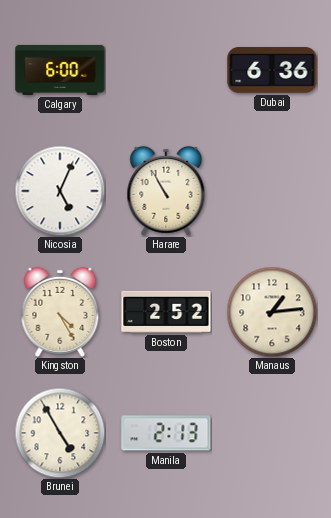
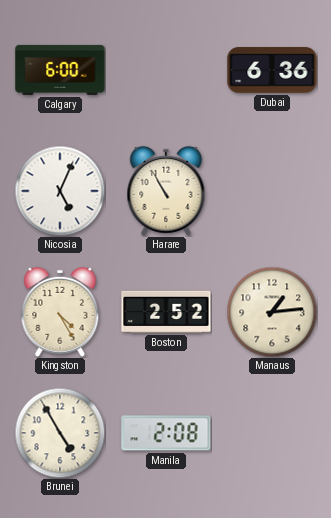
Manila: 2:13 -> 2:08
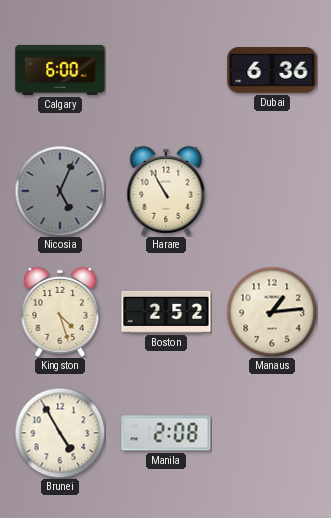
Nicosia dial: white -> grey
Kingston: 4:25 -> 4:27
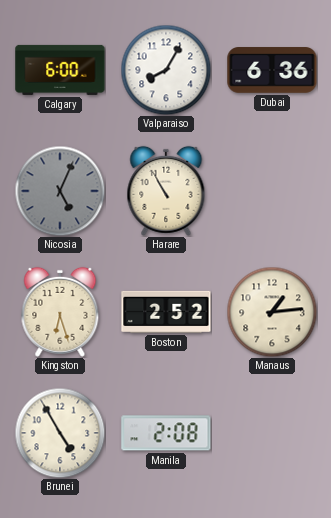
Valparaiso: none -> 8:05
Kingston: 4:27 -> 6:27
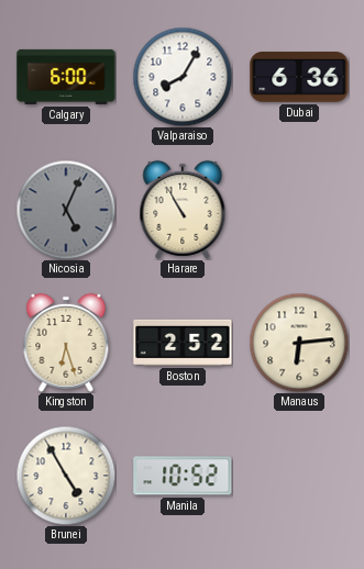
Manaus: 1:14 -> 6:14
Manila: 2:08 -> 10:52
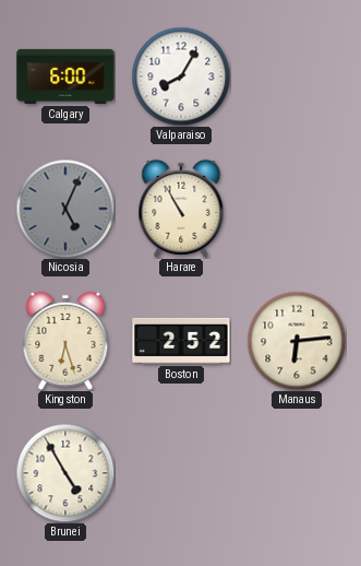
Dubai: 6:36 -> none
Manila: 10:52 -> none
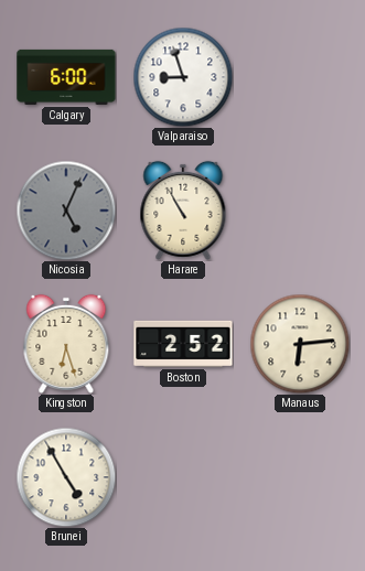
Valparaiso: 8:05 -> 8:57
